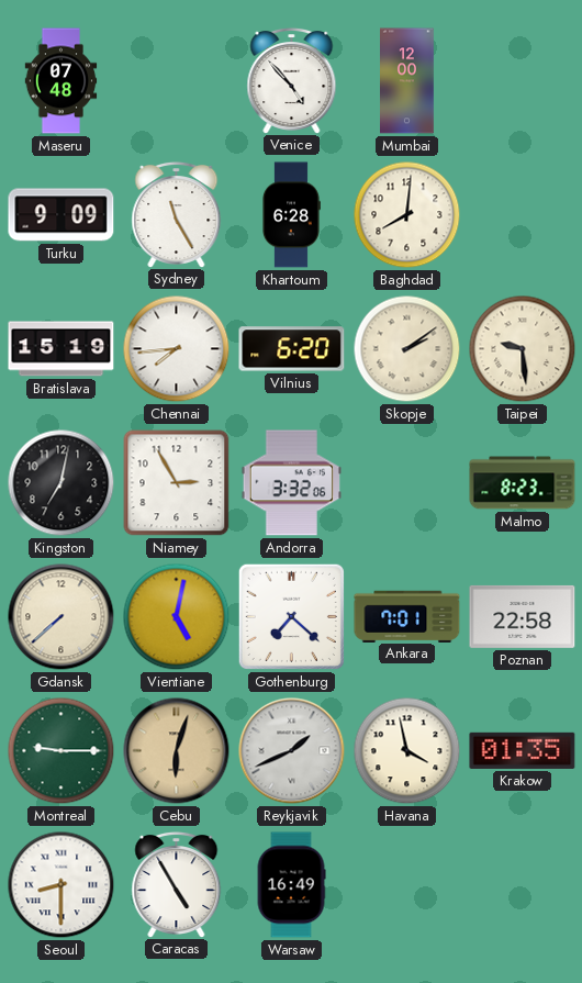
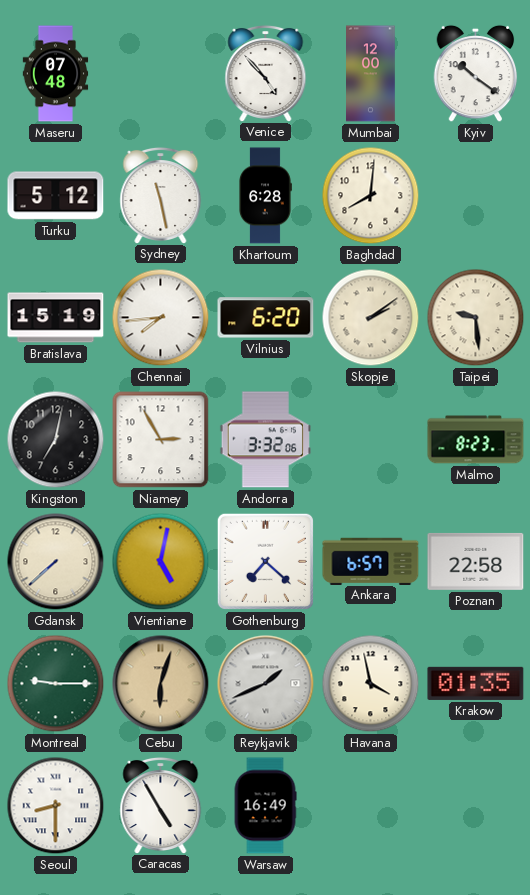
Kyiv: none -> 10:21
Turku: 9:09 -> 5:12
Sydney: 11:25 -> 11:28
Ankara: 7:01 -> 6:57
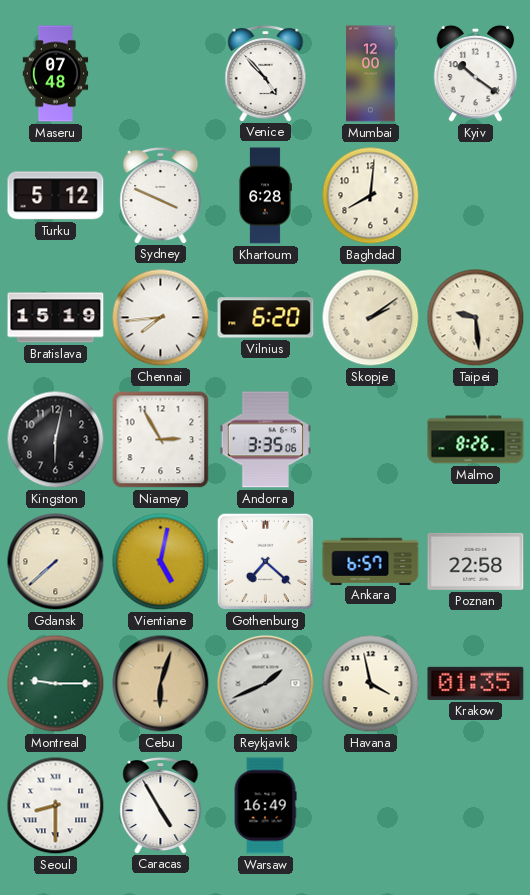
Sydney: 11:28 -> 3:49
Kingston: 7:02 -> 6:02
Andorra: 3:32 -> 3:35
Malmo: 8:23 -> 8:26
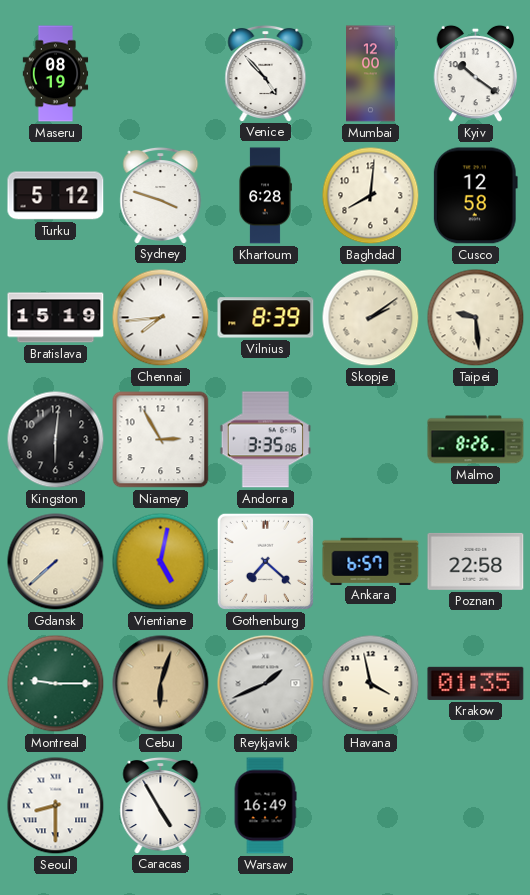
Maseru: 07:48 -> 08:19
Sydney: 3:49 -> 3:48
Cusco: none -> 12:58
Vilnius: 6:20 -> 8:39
Kingston: 6:02 -> 6:01
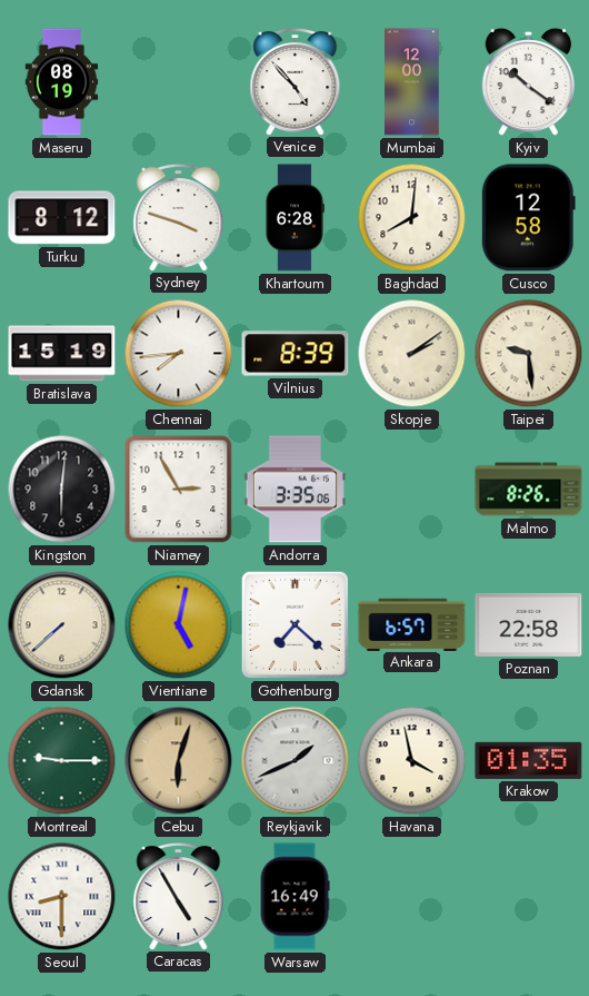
Turku: 5:12 -> 8:12
